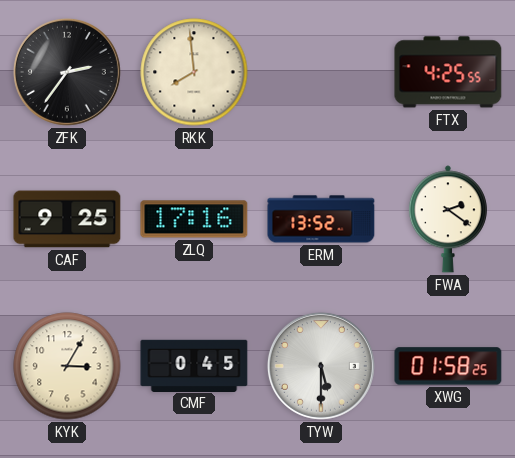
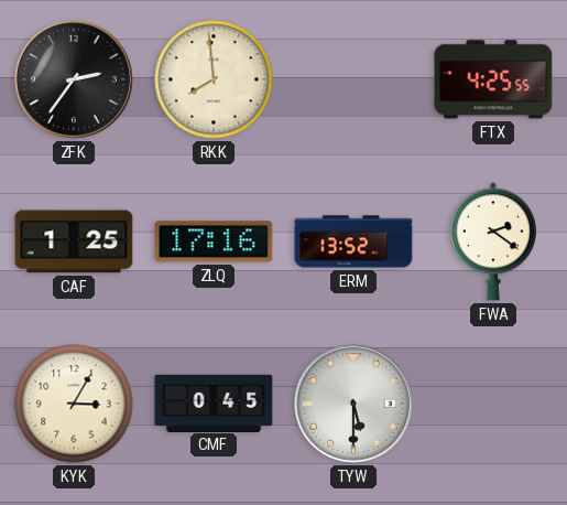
CAF: 9:25 -> 1:25
XWG: 01:58 -> none
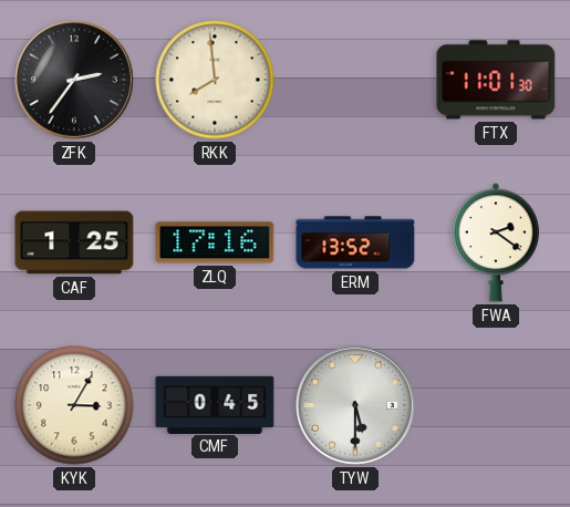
FTX: 4:25 -> 11:01
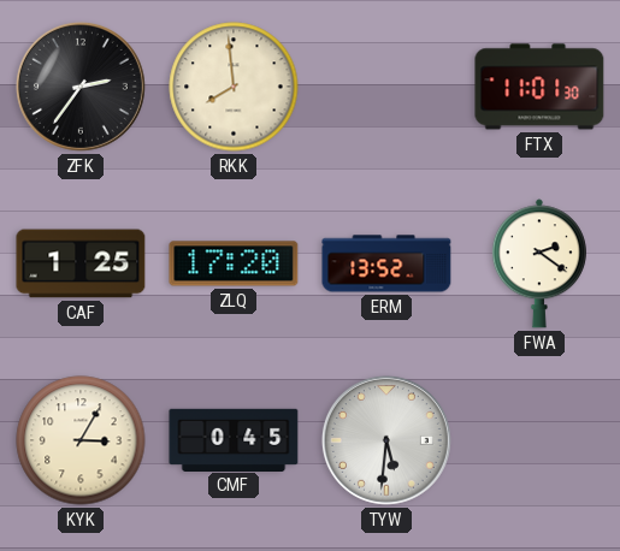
ZLQ: 17:16 -> 17:20
TYW: 5:30 -> 5:31
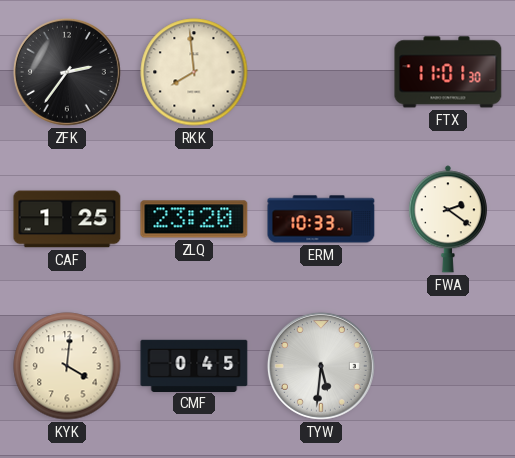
ZLQ: 17:20 -> 23:20
ERM: 13:52 -> 10:33
KYK: 3:05 -> 4:01
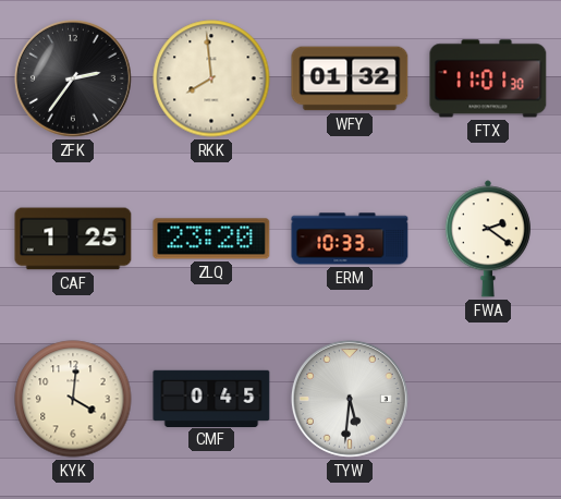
WFY: none -> 01:32
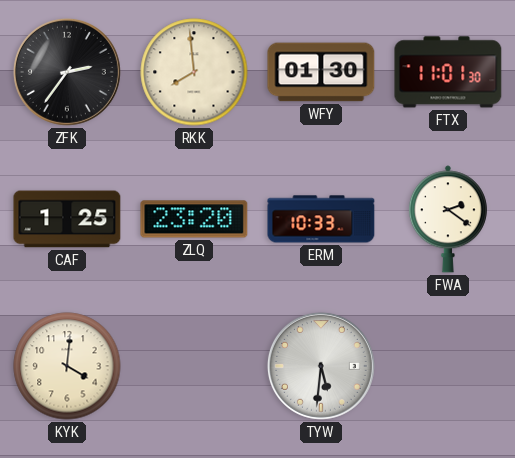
WFY: 01:32 -> 01:30
CMF: 0:45 -> none
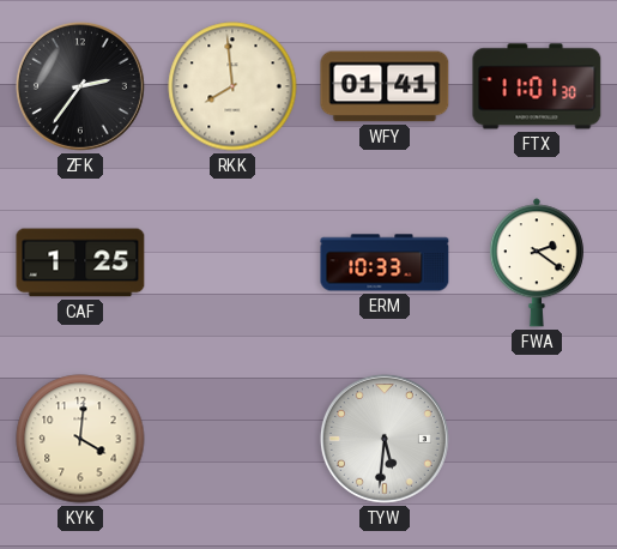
WFY: 01:30 -> 01:41
ZLQ: 23:20 -> none
